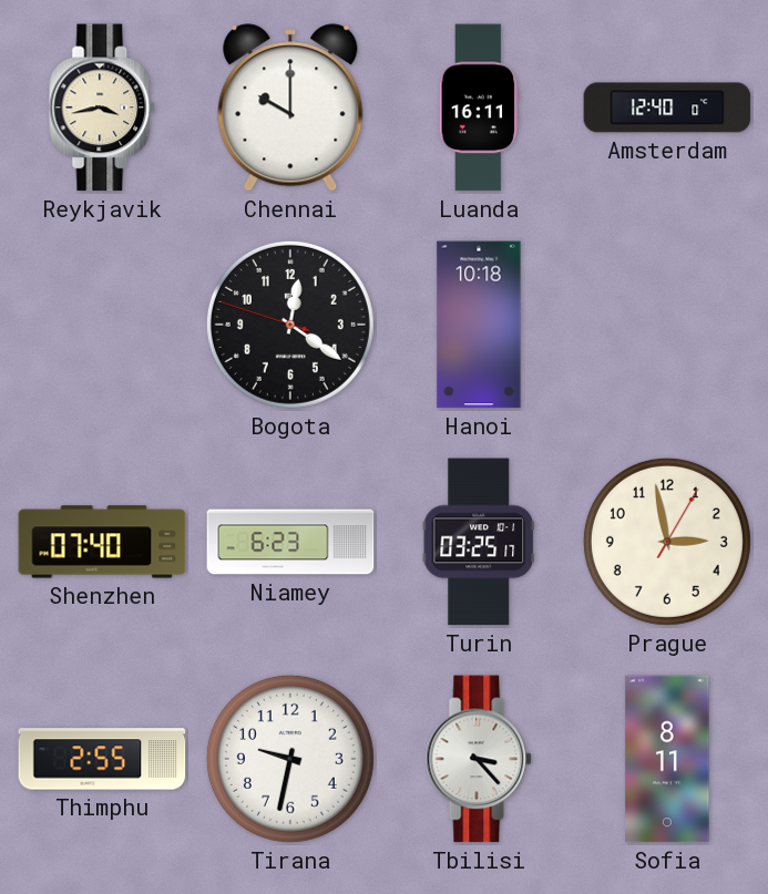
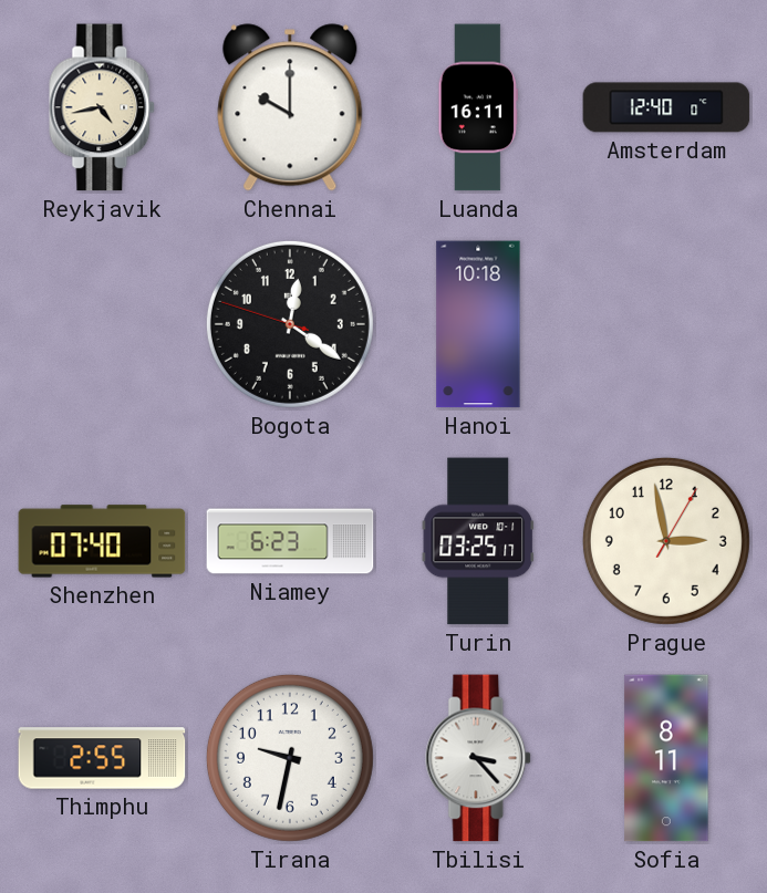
Reykjavik: 3:43 -> 4:43
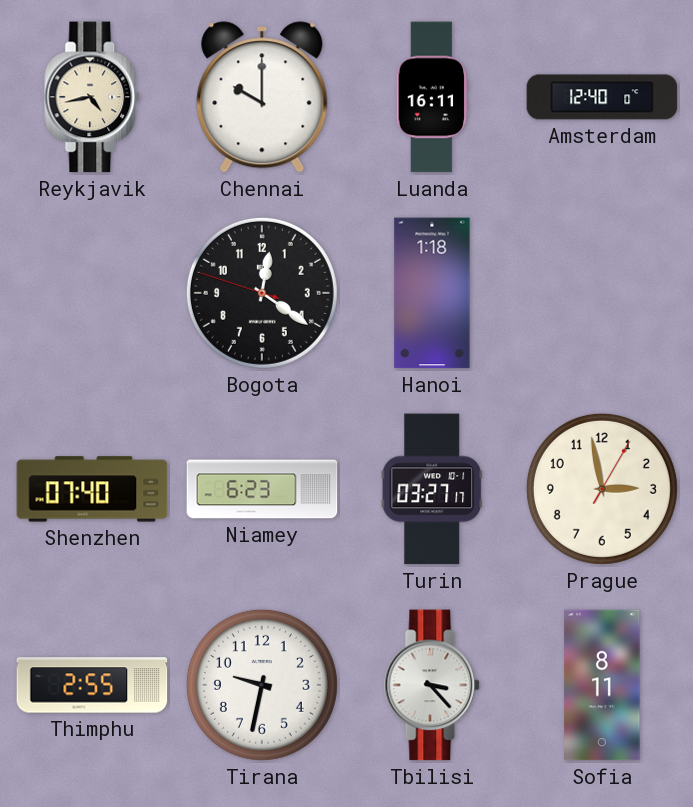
Hanoi: 10:18 -> 1:18
Turin: 03:25 -> 03:27
